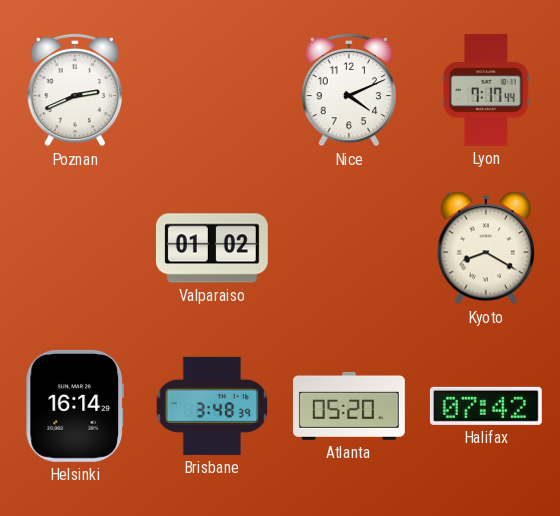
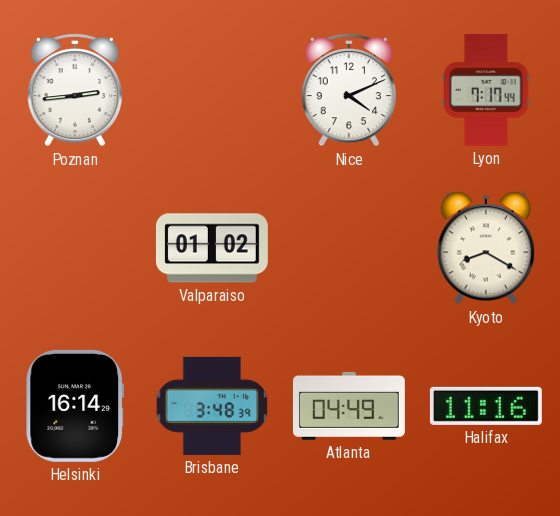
Poznan: 2:41 -> 2:44
Atlanta: 05:20 -> 04:49
Halifax: 07:42 -> 11:16
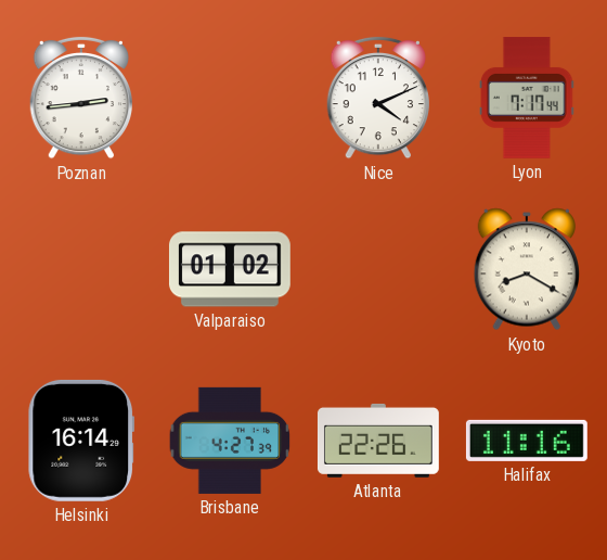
Brisbane: 3:48 -> 4:27
Atlanta: 04:49 -> 22:26
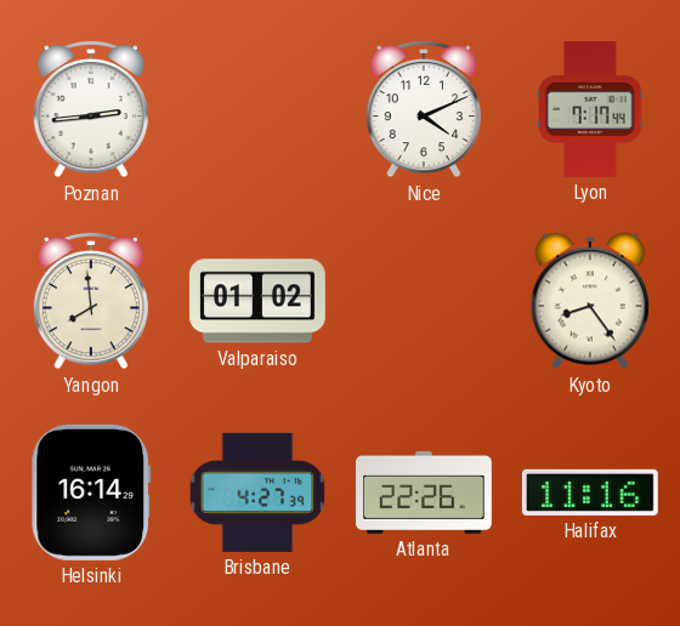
Yangon: none -> 7:59
Kyoto: 8:20 -> 8:24
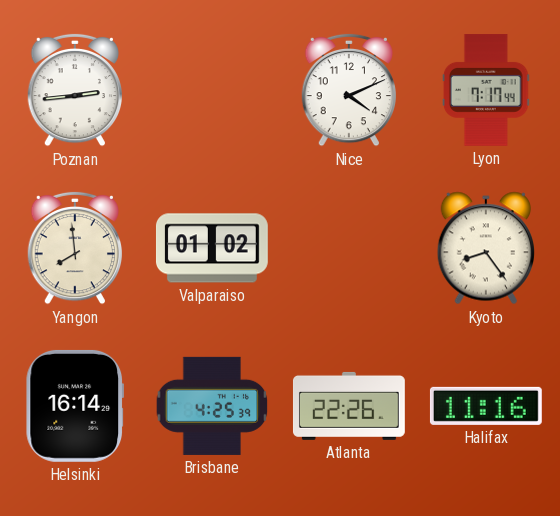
Brisbane: 4:27 -> 4:25
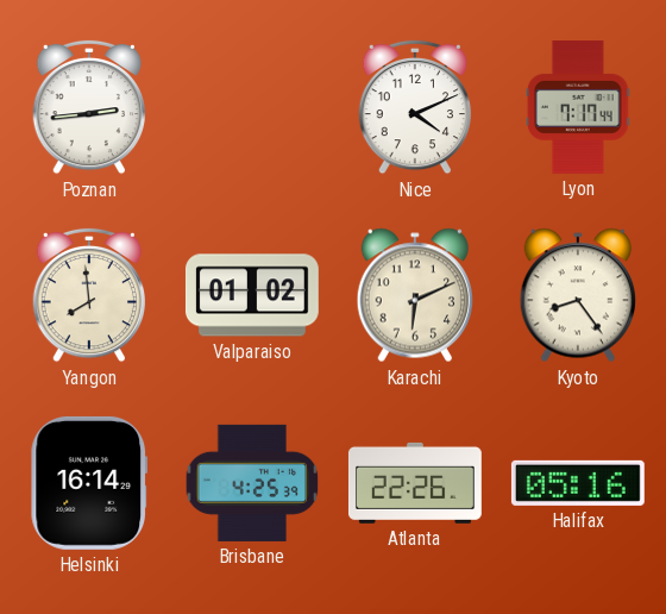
Karachi: none -> 6:11
Halifax: 11:16 -> 05:16
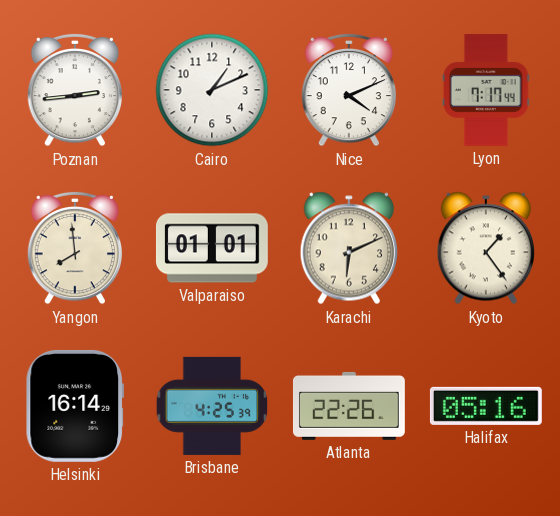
Cairo: none -> 1:11
Valparaiso: 01:02 -> 01:01
Kyoto: 8:24 -> 1:24
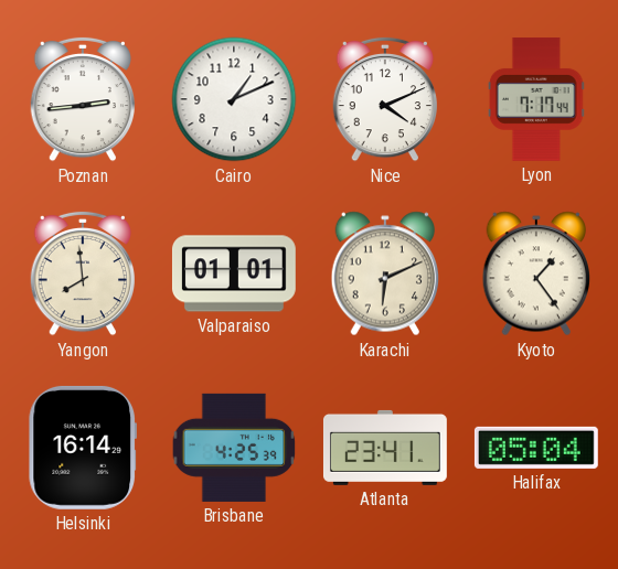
Atlanta: 22:26 -> 23:41
Halifax: 05:16 -> 05:04
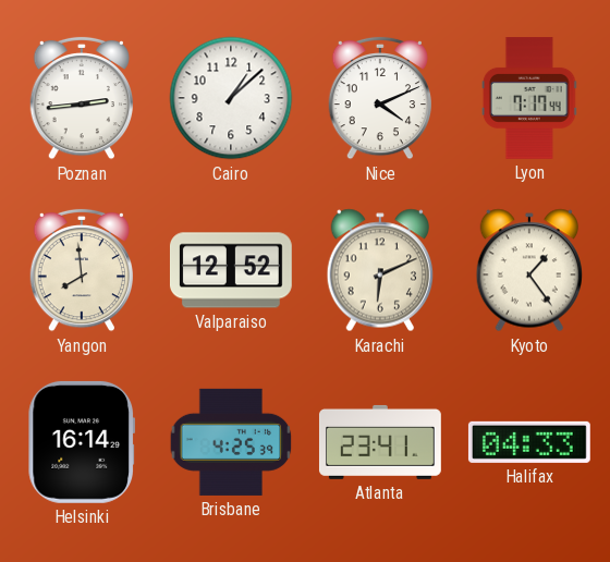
Cairo: 1:11 -> 1:08
Valparaiso: 01:01 -> 12:52
Halifax: 05:04 -> 04:33
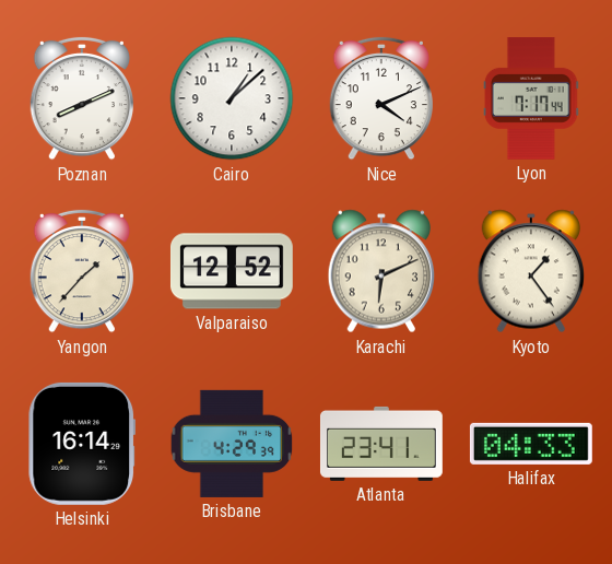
Poznan: 2:44 -> 8:11
Yangon: 7:59 -> 1:37
Brisbane: 4:25 -> 4:29
